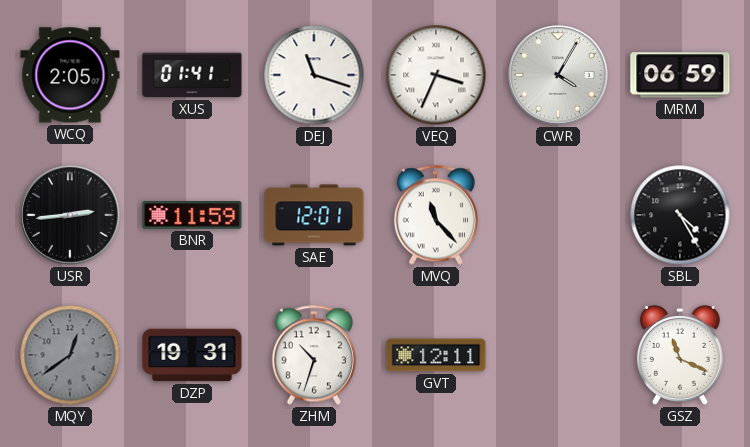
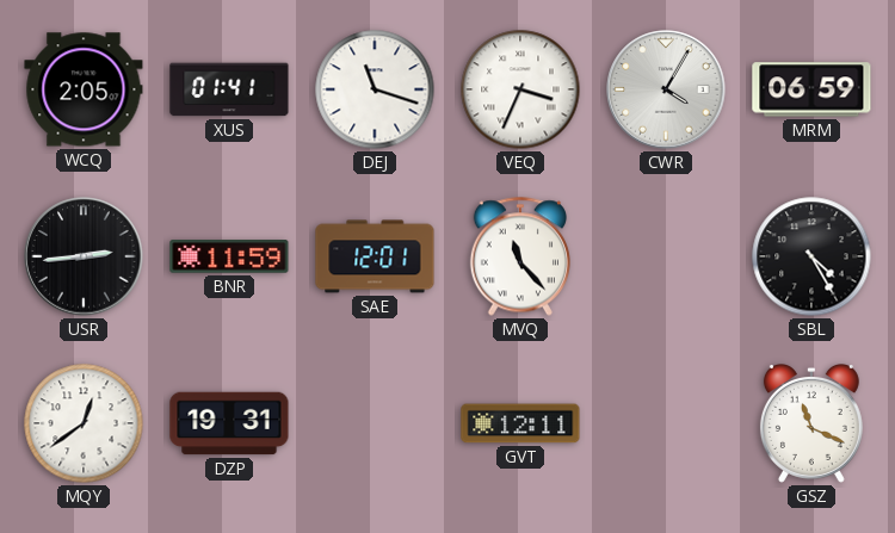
MQY dial: grey -> white
ZHM: 10:33 -> none
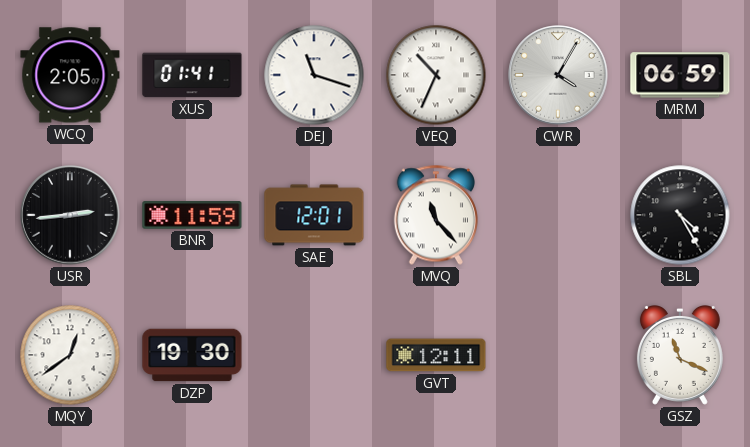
VEQ: 3:34 -> 10:34
DZP: 19:31 -> 19:30
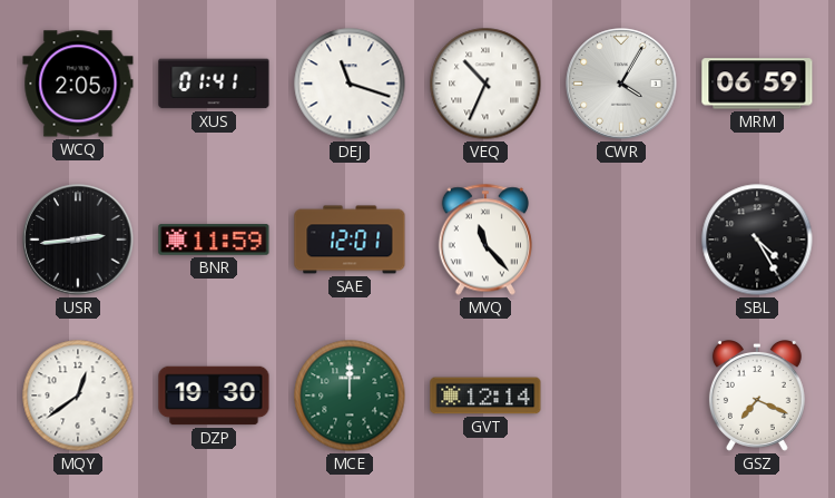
MCE: none -> 12:00
GVT: 12:11 -> 12:14
GSZ: 11:19 -> 7:19
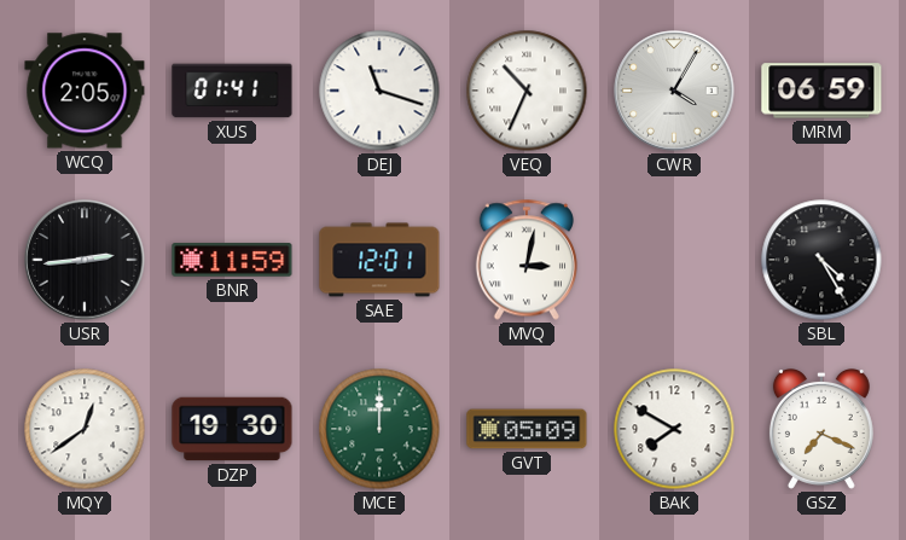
MVQ: 11:23 -> 3:02
GVT: 12:14 -> 05:09
BAK: none -> 7:50
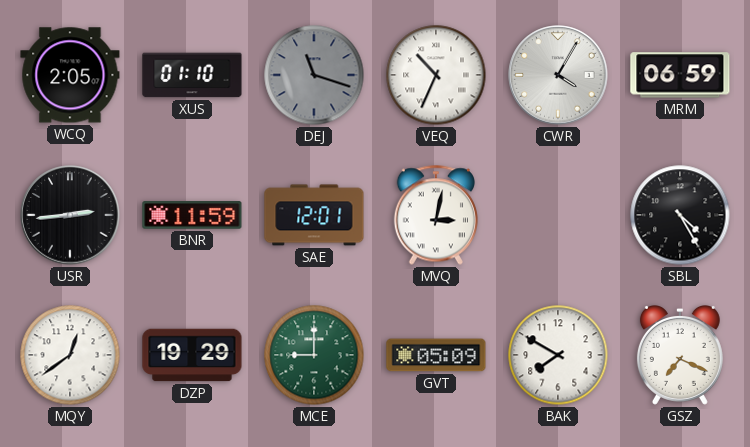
XUS: 01:41 -> 01:10
DEJ dial: white -> grey
DZP: 19:30 -> 19:29
MCE: 12:00 -> 9:00
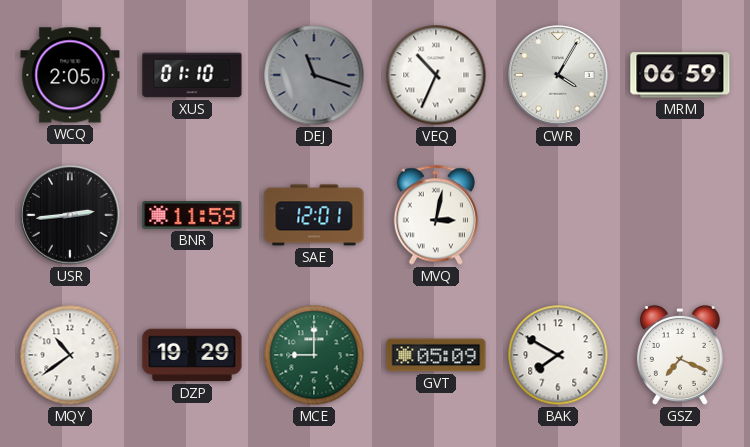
SBL: 4:25 -> none
MQY: 12:39 -> 10:39
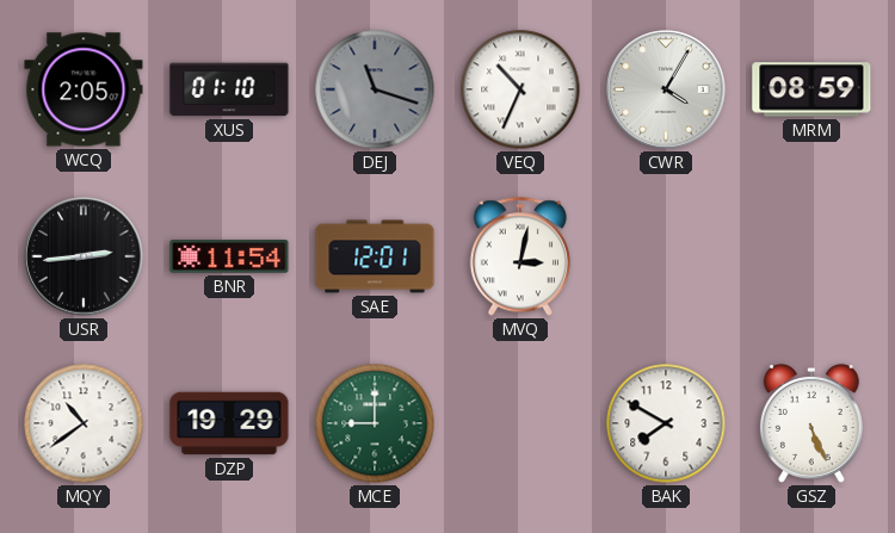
MRM: 06:59 -> 08:59
BNR: 11:59 -> 11:54
GVT: 05:09 -> none
GSZ: 7:19 -> 5:26
